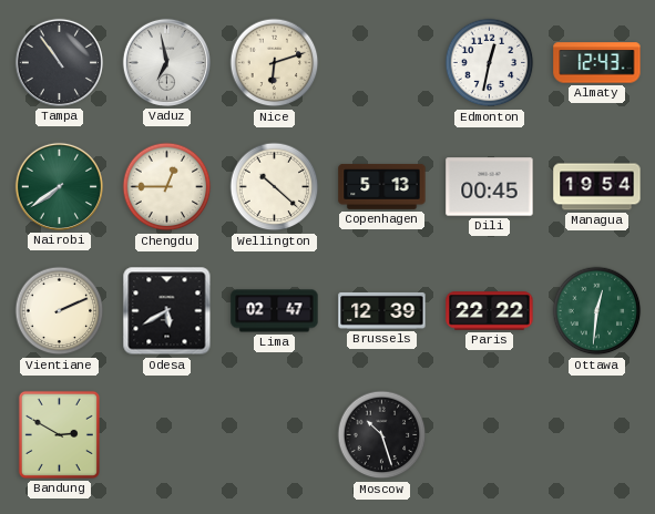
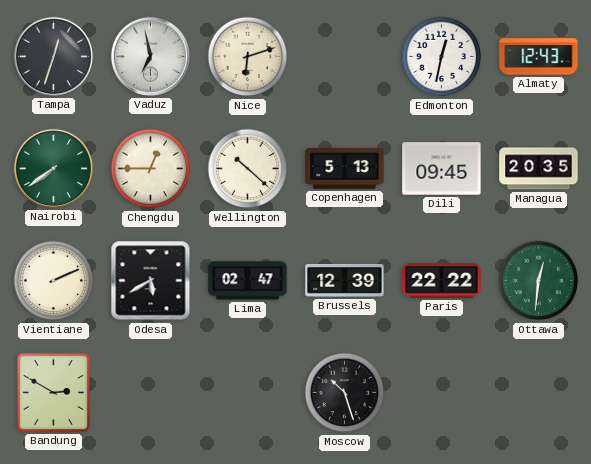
Tampa: 10:54 -> 12:33
Dili: 00:45 -> 09:45
Managua: 19:54 -> 20:35
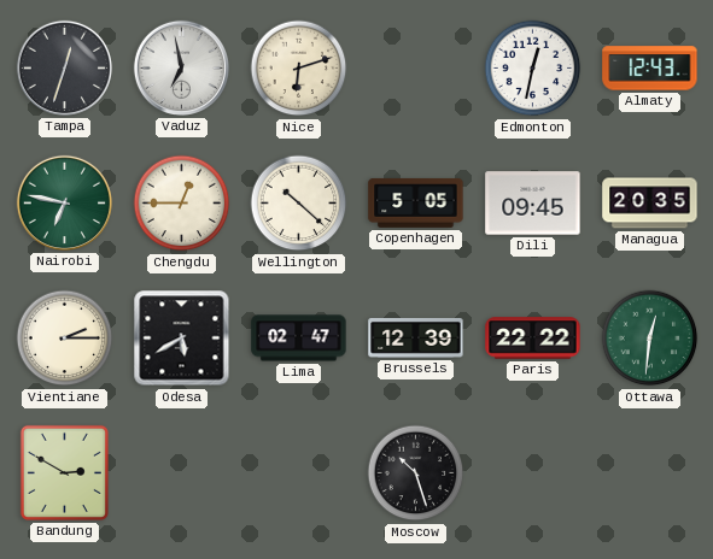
Nairobi: 7:39 -> 6:47
Copenhagen: 5:13 -> 5:05
Vientiane: 2:11 -> 2:15
